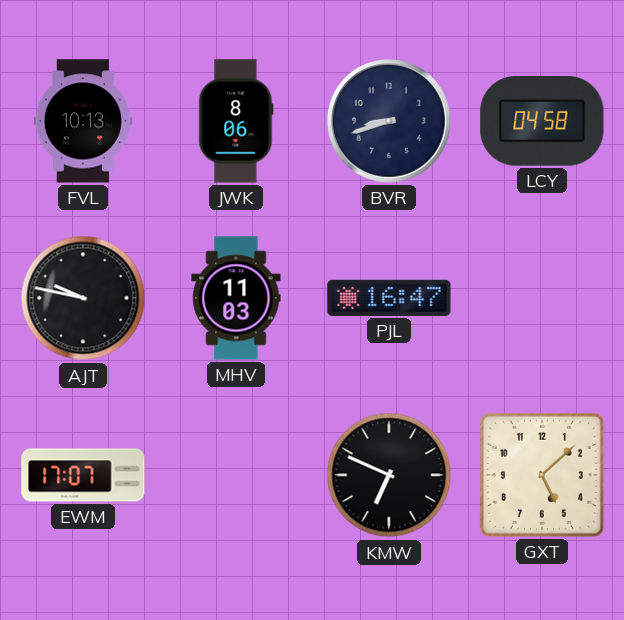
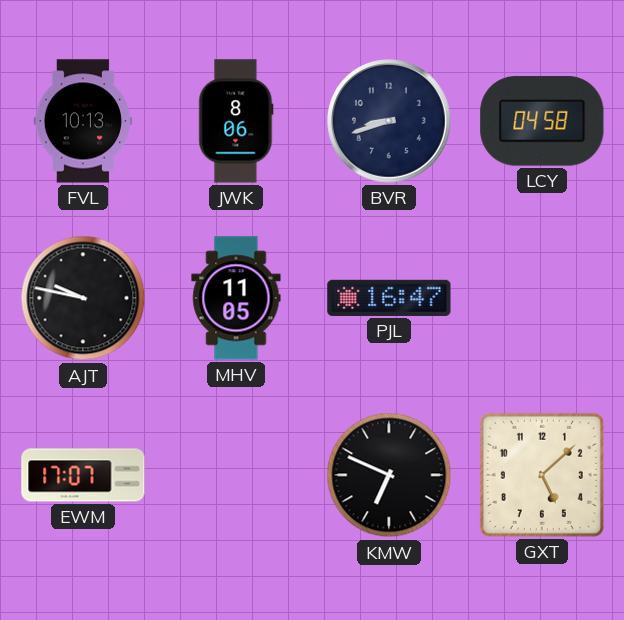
MHV: 11:03 -> 11:05
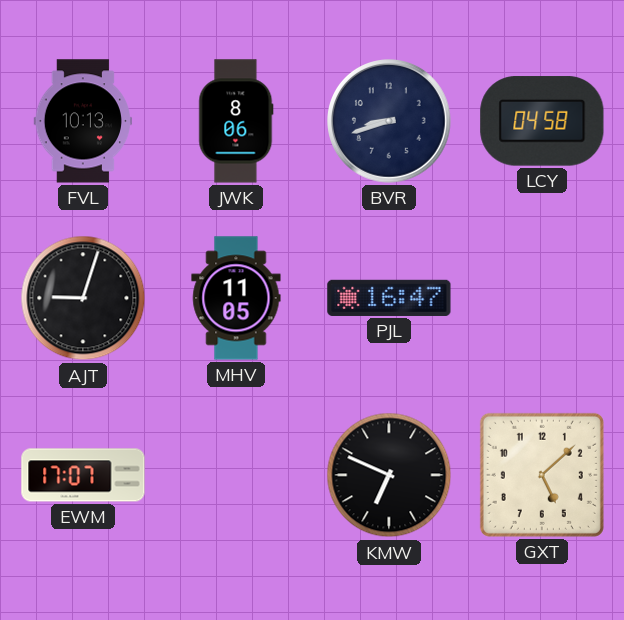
AJT: 9:47 -> 9:03
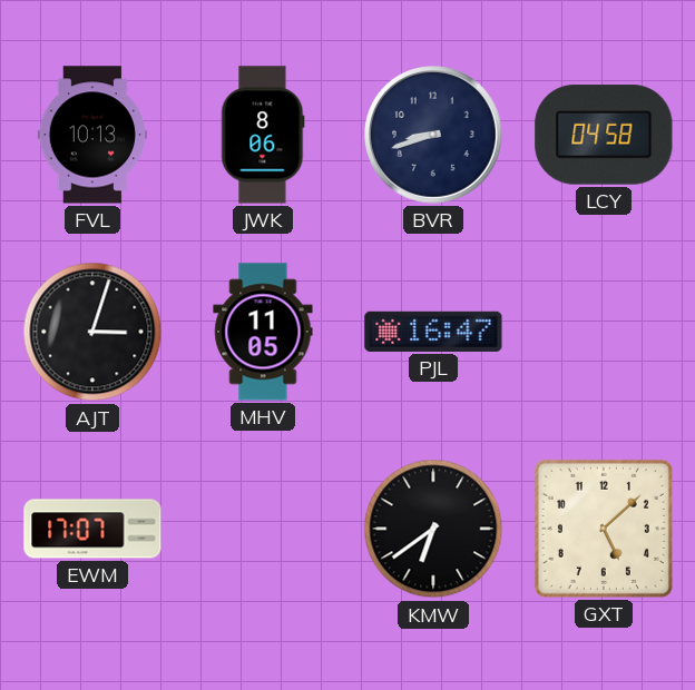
AJT: 9:03 -> 3:03
KMW: 6:49 -> 6:39
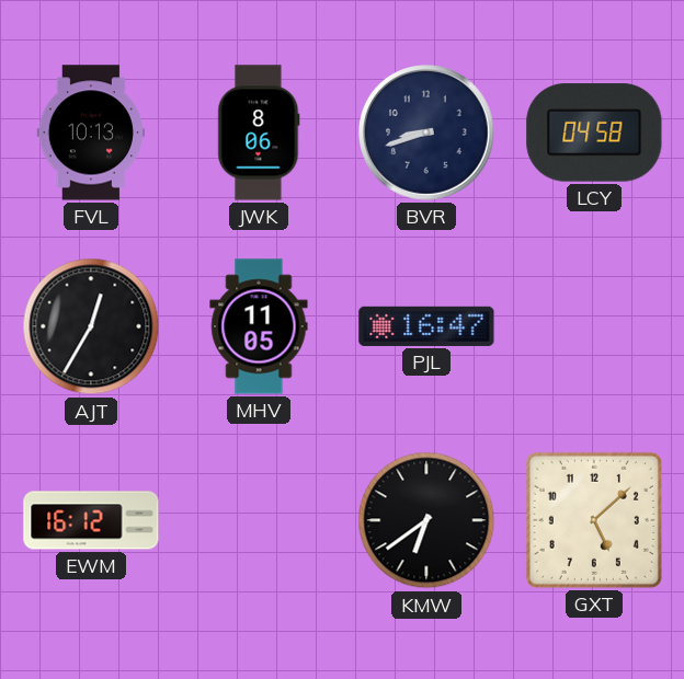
AJT: 3:03 -> 12:35
EWM: 17:07 -> 16:12
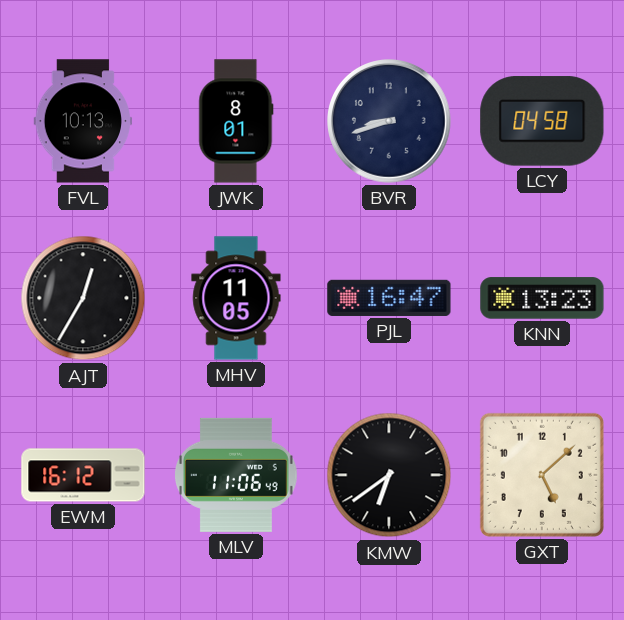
JWK: 8:06 -> 8:01
KNN: none -> 13:23
MLV: none -> 11:06
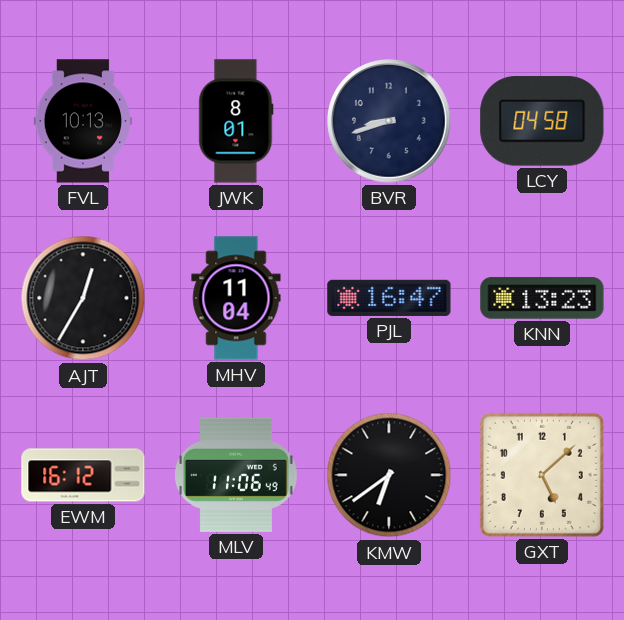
MHV: 11:05 -> 11:04
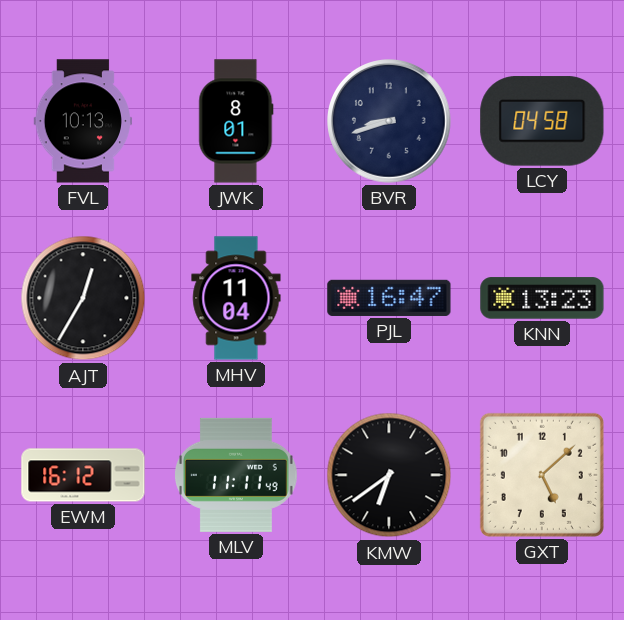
MLV: 11:06 -> 11:11
